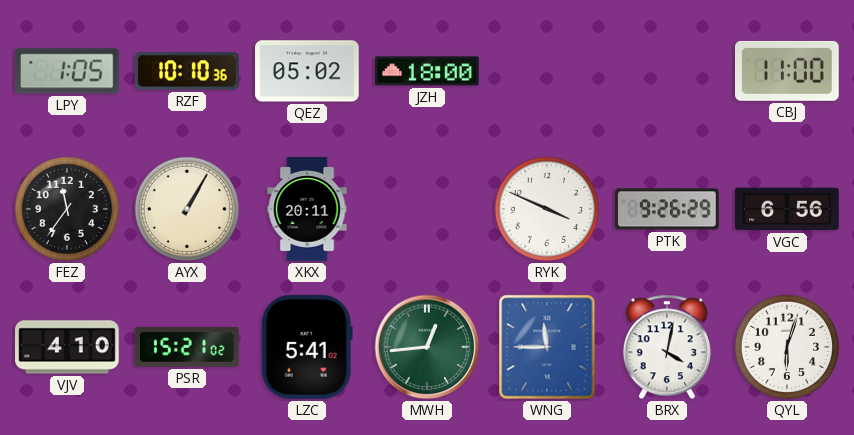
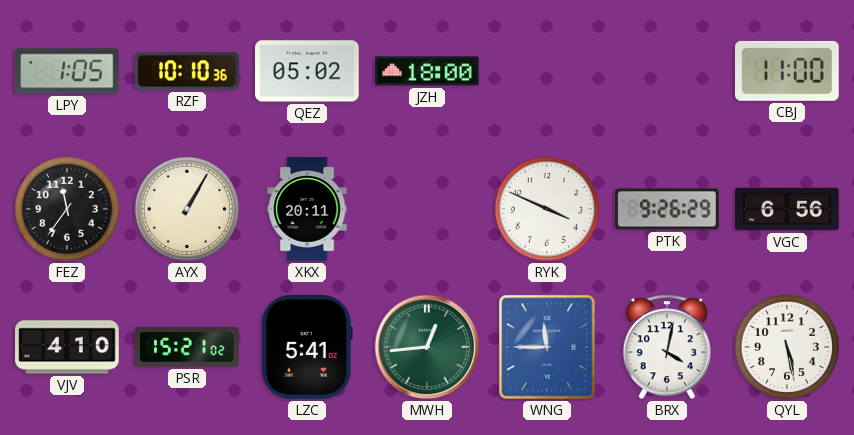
QYL: 6:03 -> 5:28
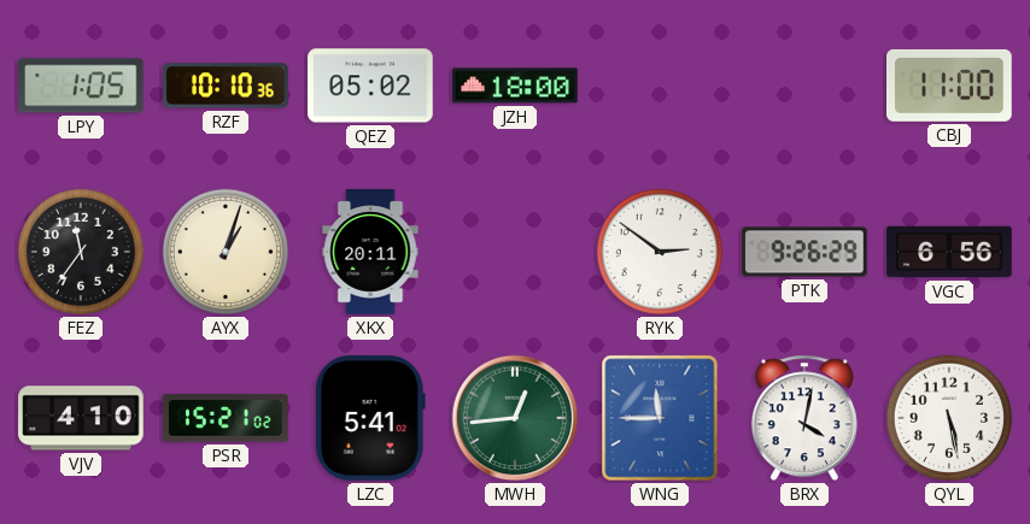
AYX: 1:05 -> 1:03
RYK: 3:49 -> 2:51
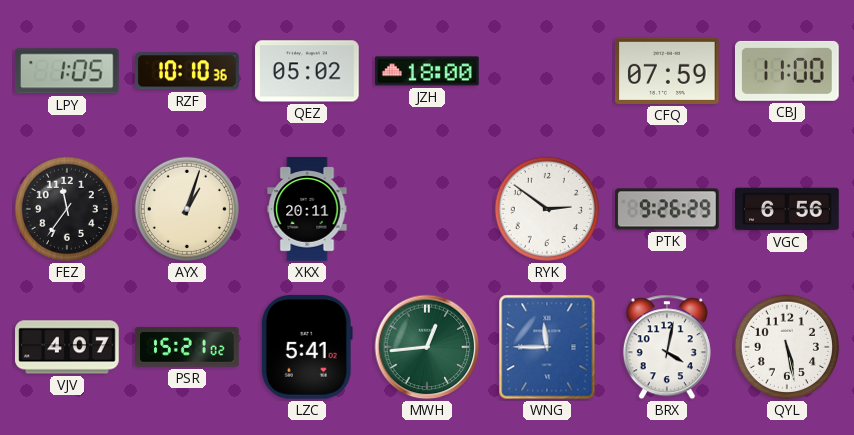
CFQ: none -> 07:59
VJV: 4:10 -> 4:07
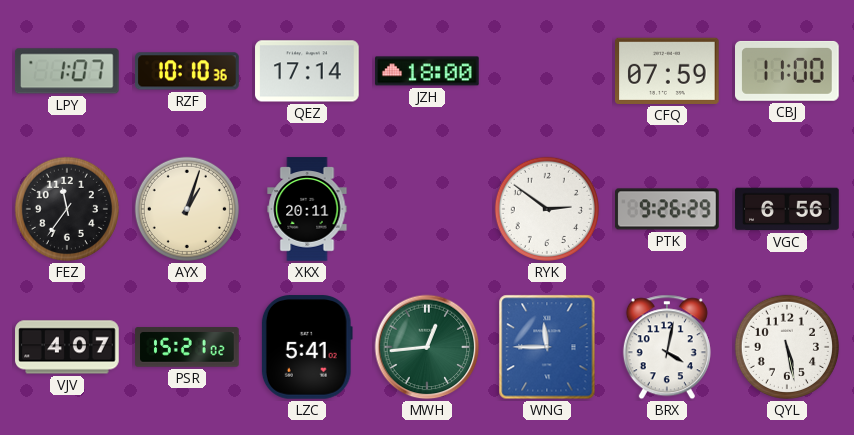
LPY: 1:05 -> 1:07
QEZ: 05:02 -> 17:14
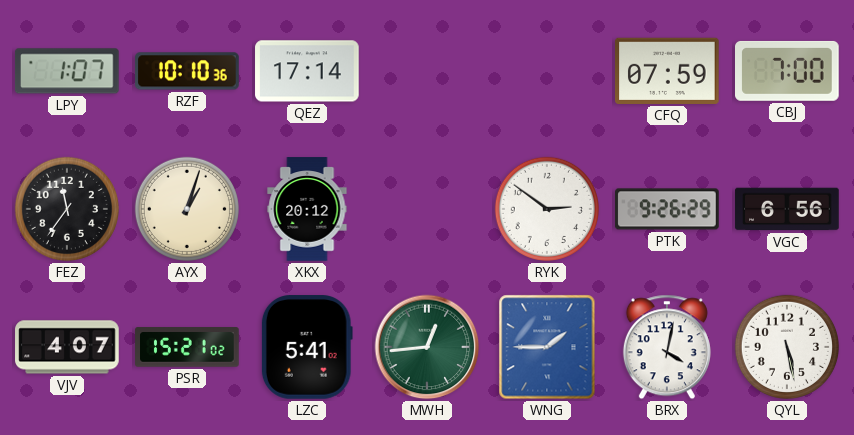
JZH: 18:00 -> none
CBJ: 11:00 -> 7:00
XKX: 20:11 -> 20:12
WNG: 11:45 -> 1:45
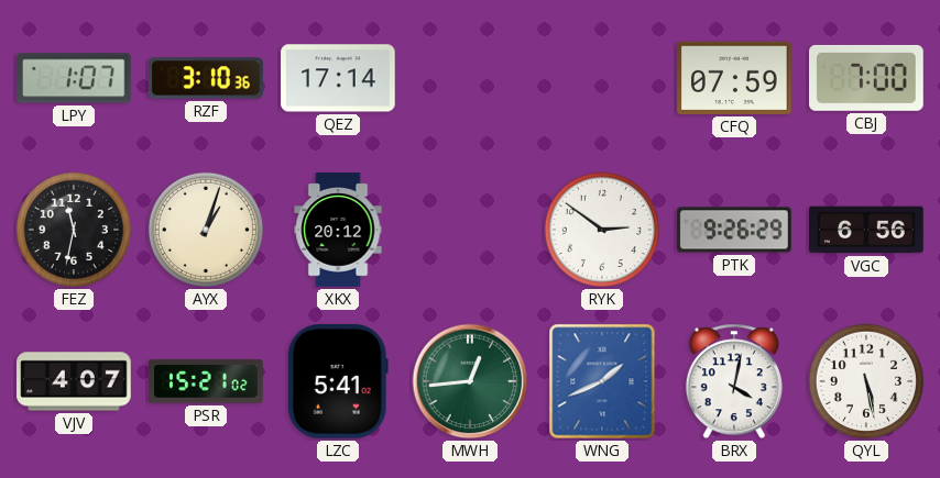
RZF: 10:10 -> 3:10
FEZ: 11:36 -> 11:32
WNG: 1:45 -> 1:41
